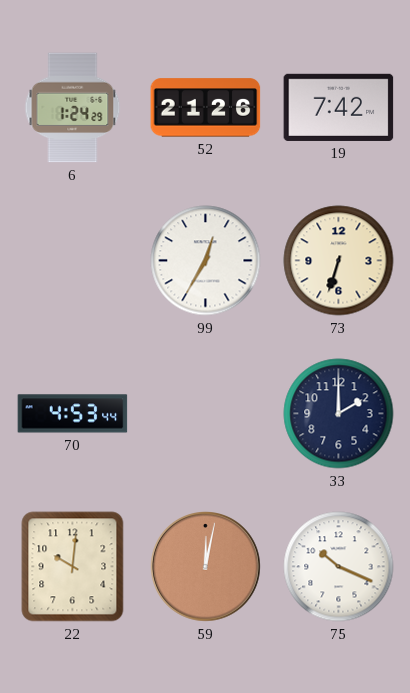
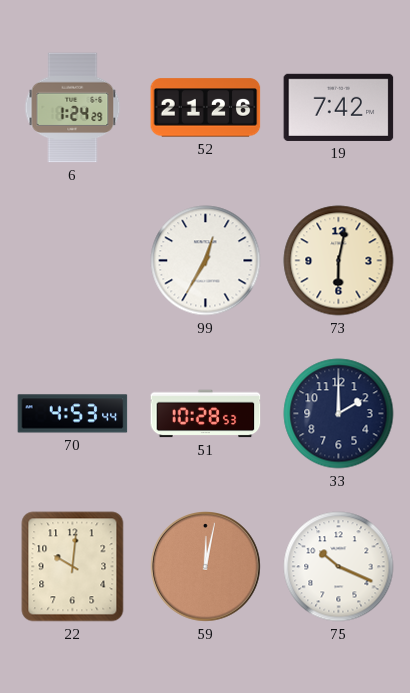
73: 6:33 -> 6:02
51: none -> 10:28
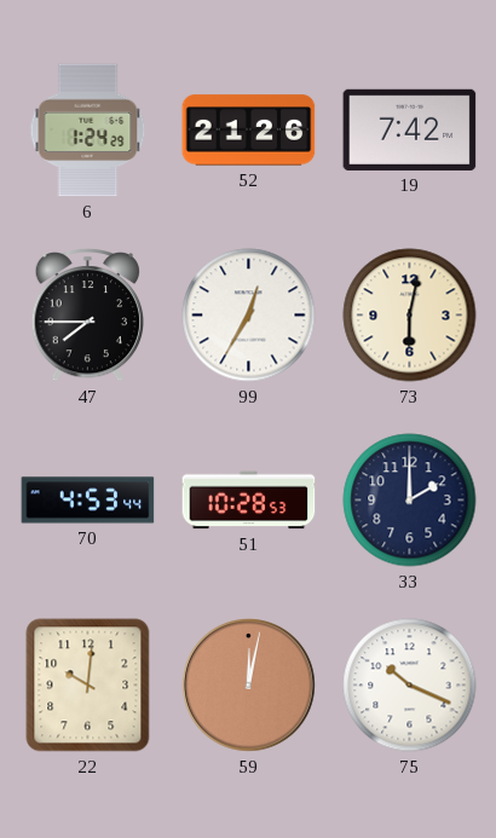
47: none -> 7:45
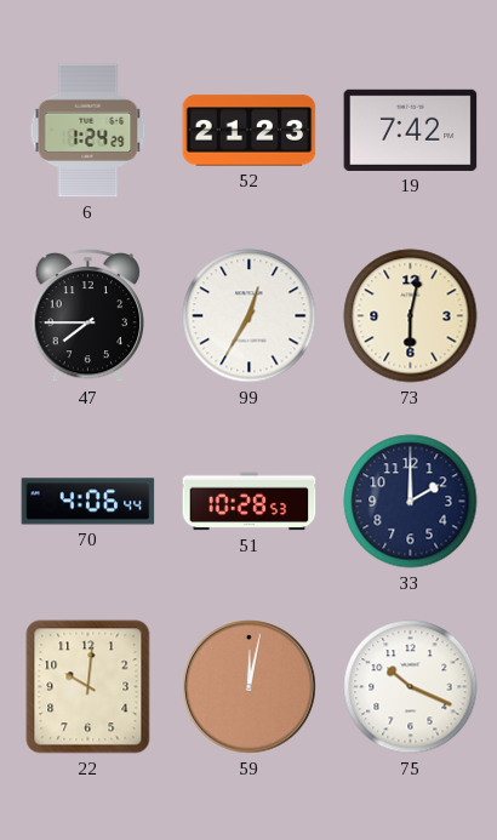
52: 21:26 -> 21:23
70: 4:53 -> 4:06
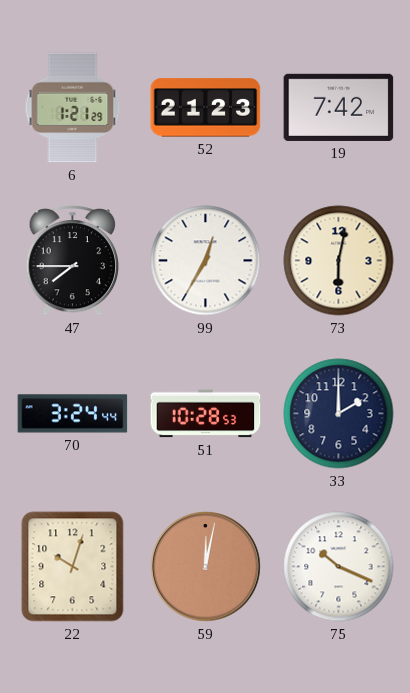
6: 1:24 -> 1:21
70: 4:06 -> 3:24
22: 10:01 -> 10:03
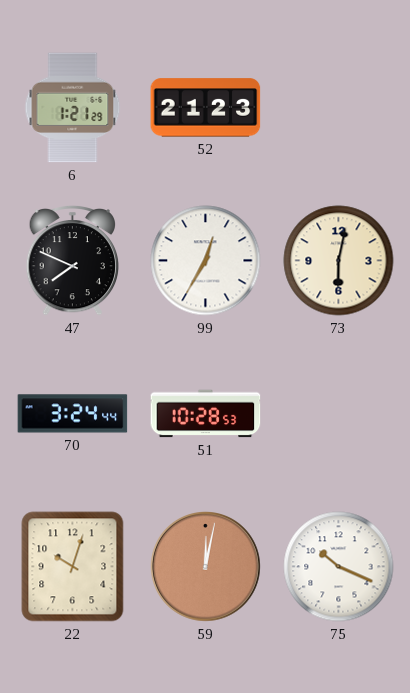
19: 7:42 -> none
47: 7:45 -> 7:49
33: 2:00 -> none
